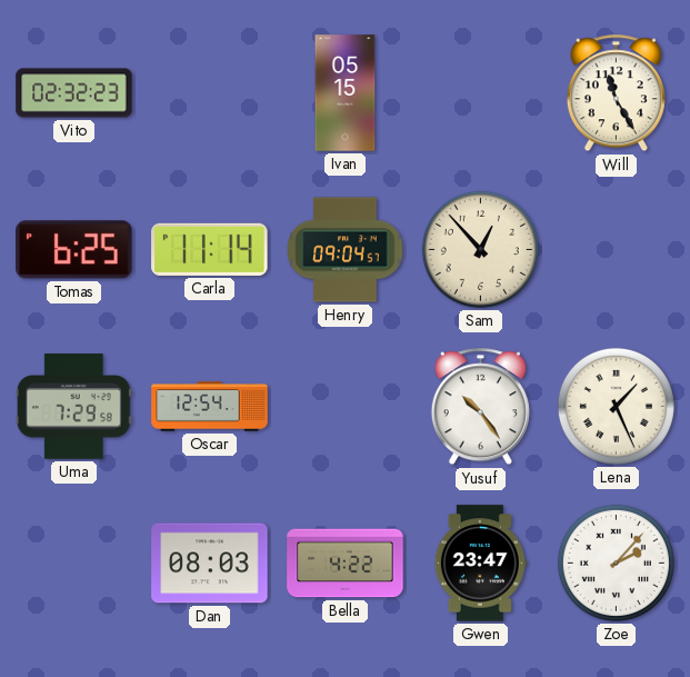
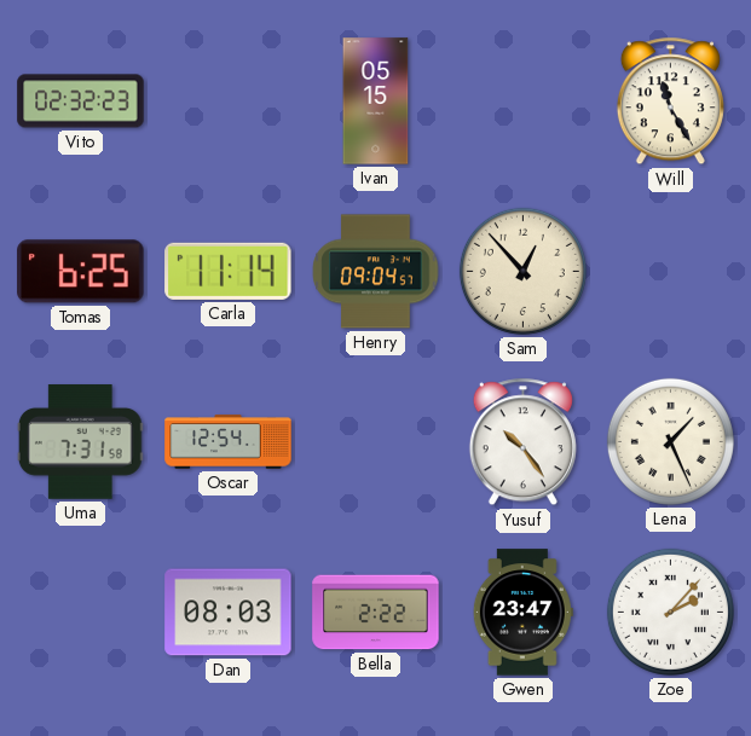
Uma: 7:29 -> 7:31
Bella: 4:22 -> 2:22
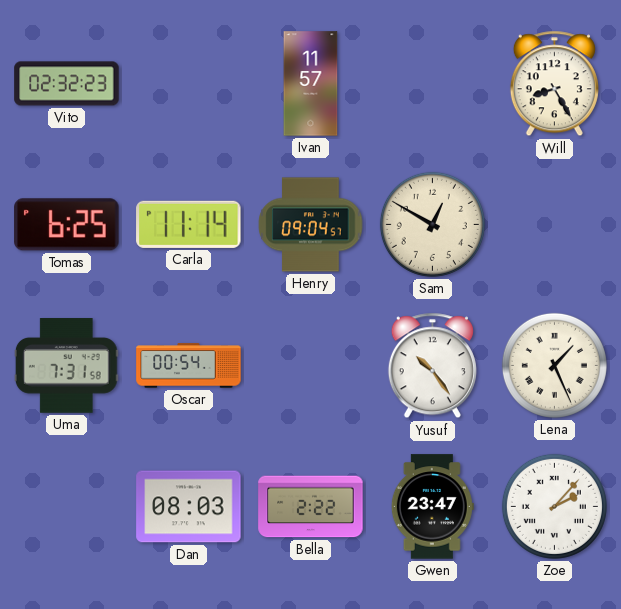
Ivan: 05:15 -> 11:57
Will: 11:25 -> 8:25
Sam: 12:53 -> 12:50
Oscar: 12:54 -> 00:54
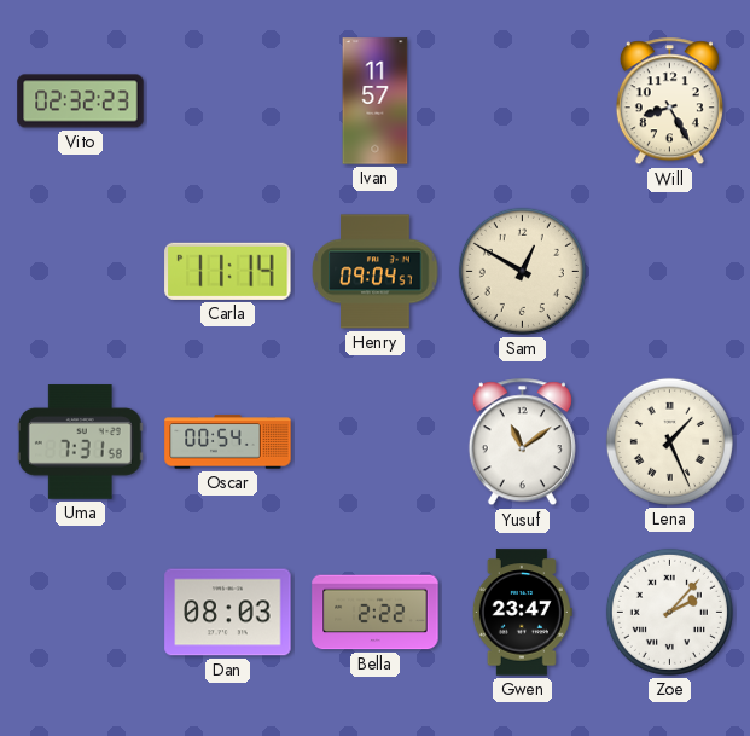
Tomas: 6:25 -> none
Yusuf: 10:24 -> 11:09
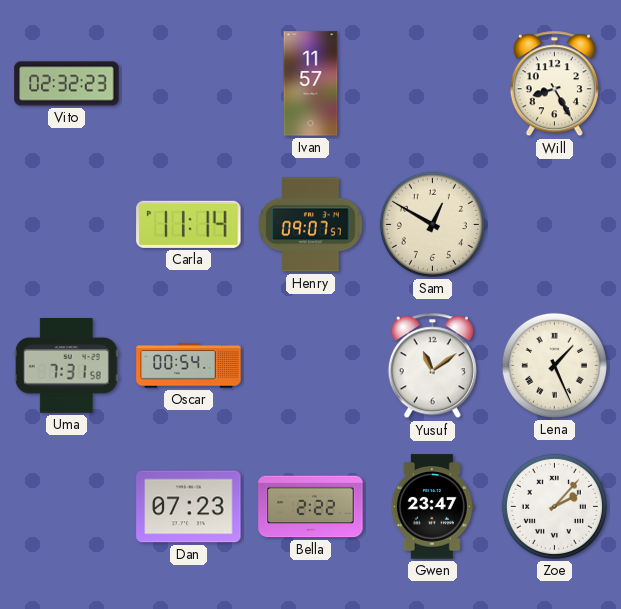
Henry: 09:04 -> 09:07
Dan: 08:03 -> 07:23
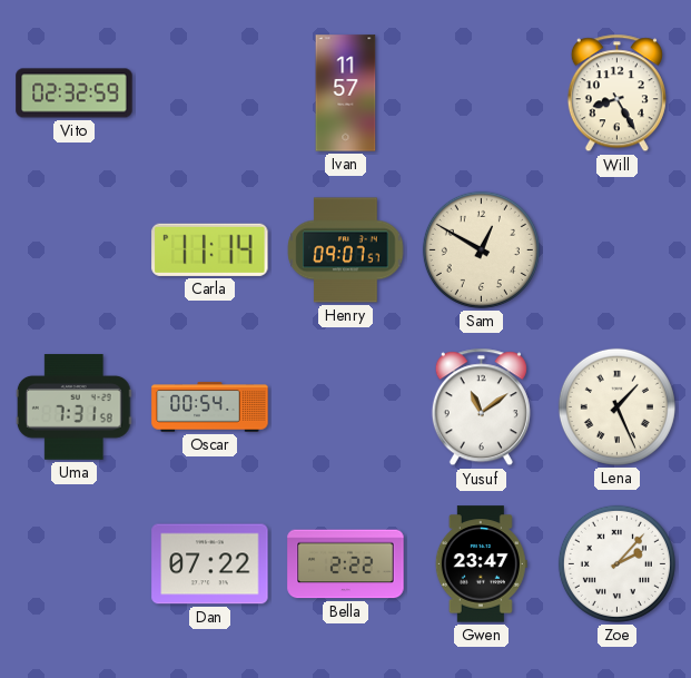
Vito: 02:32:23 -> 02:32:59
Dan: 07:23 -> 07:22
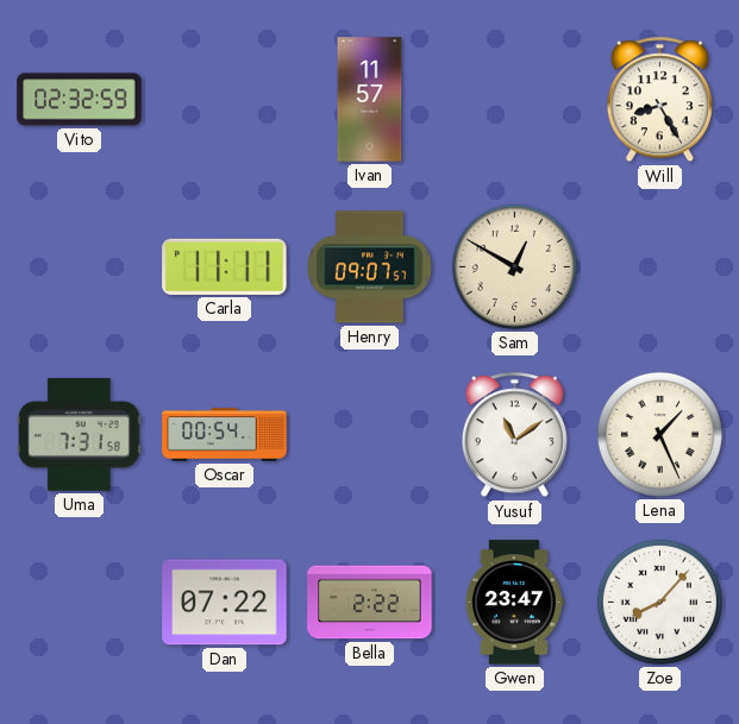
Carla: 11:14 -> 11:11
Zoe: 2:07 -> 8:07
